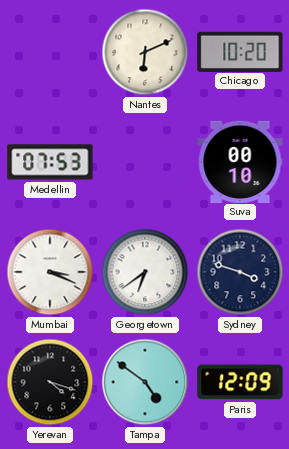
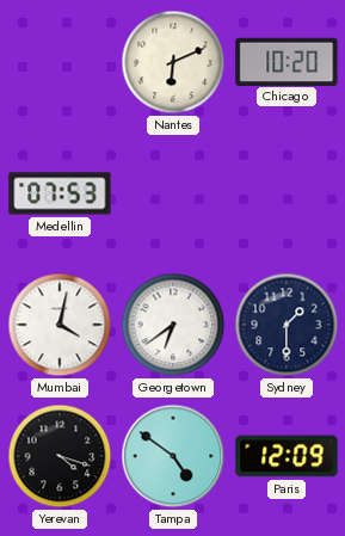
Suva: 00:10 -> none
Mumbai: 3:19 -> 4:02
Sydney: 3:48 -> 1:30
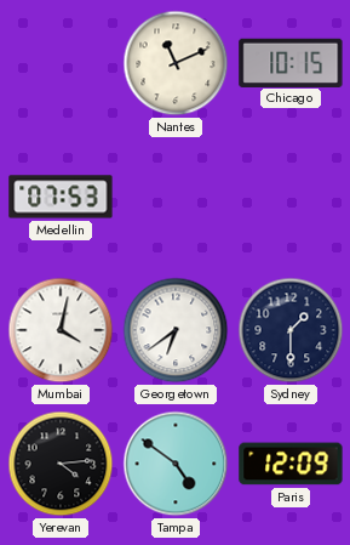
Nantes: 6:11 -> 11:11
Chicago: 10:20 -> 10:15
Yerevan: 4:18 -> 4:14
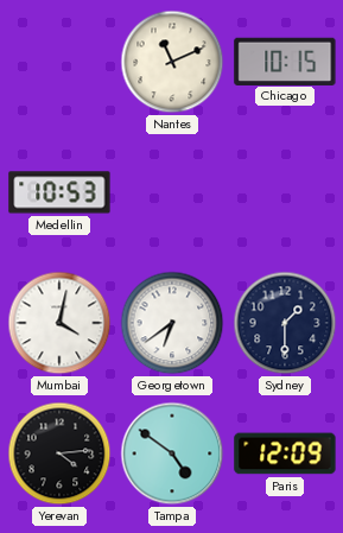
Medellin: 07:53 -> 10:53
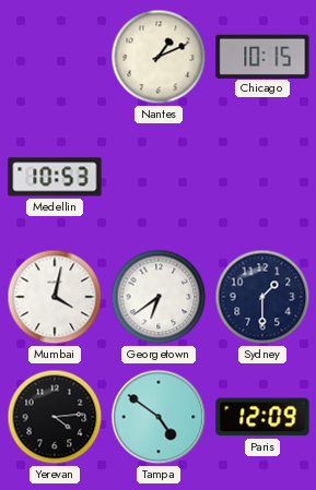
Nantes: 11:11 -> 1:11
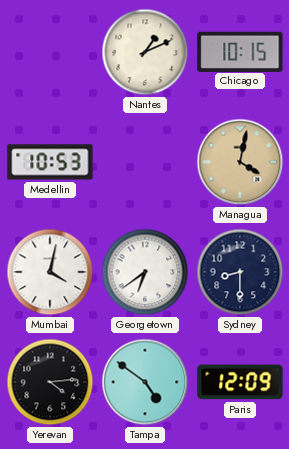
Managua: none -> 4:02
Sydney: 1:30 -> 8:30
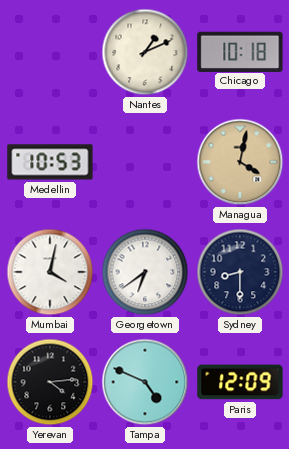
Chicago: 10:15 -> 10:18
Tampa: 4:51 -> 4:49
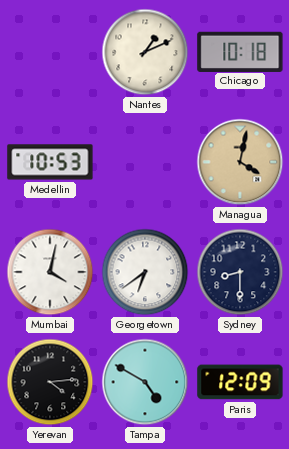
Tampa: 4:49 -> 4:50
